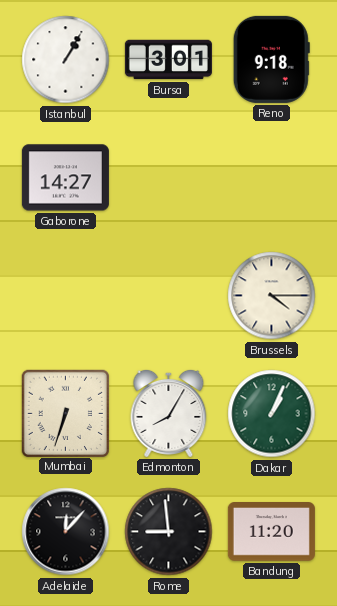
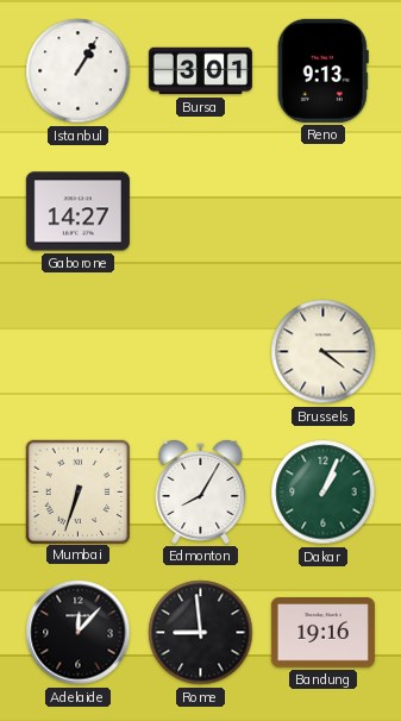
Reno: 9:18 -> 9:13
Bandung: 11:20 -> 19:16
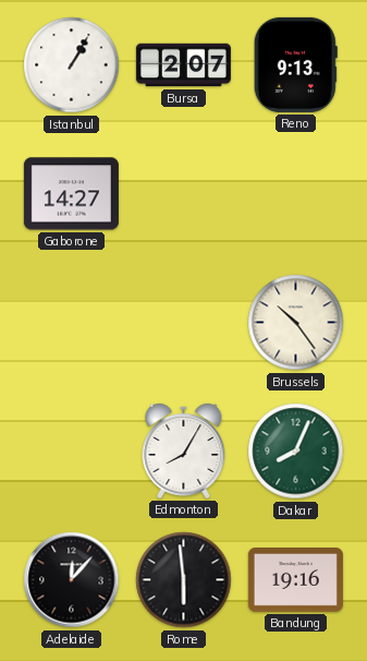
Bursa: 3:01 -> 2:07
Brussels: 4:15 -> 10:24
Mumbai: 6:33 -> none
Dakar: 1:04 -> 8:04
Rome: 8:59 -> 5:59
